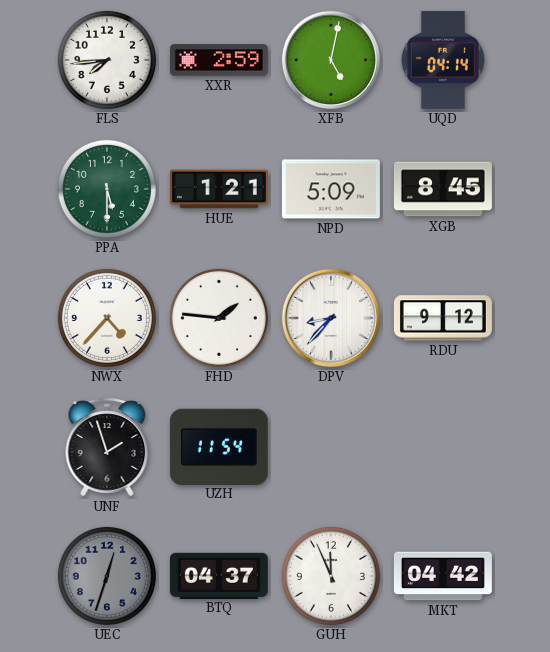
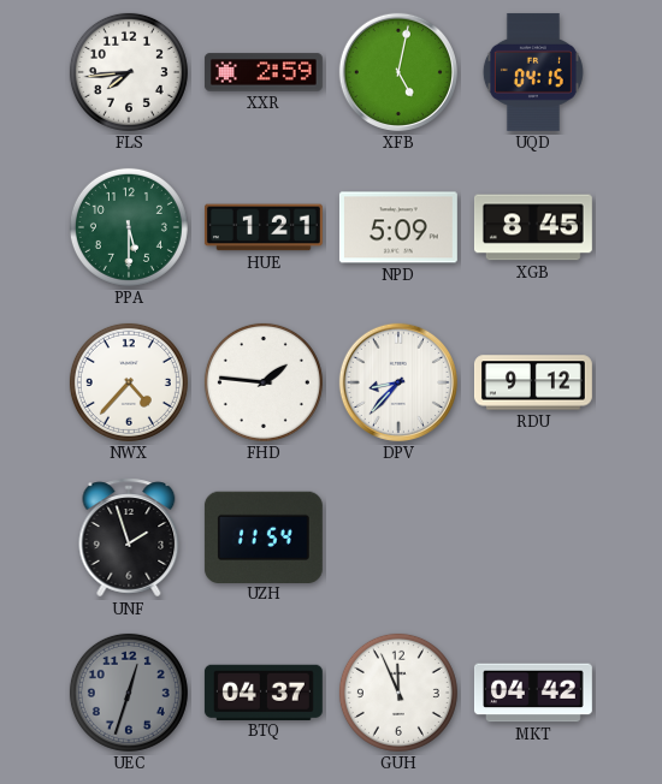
UQD: 04:14 -> 04:15
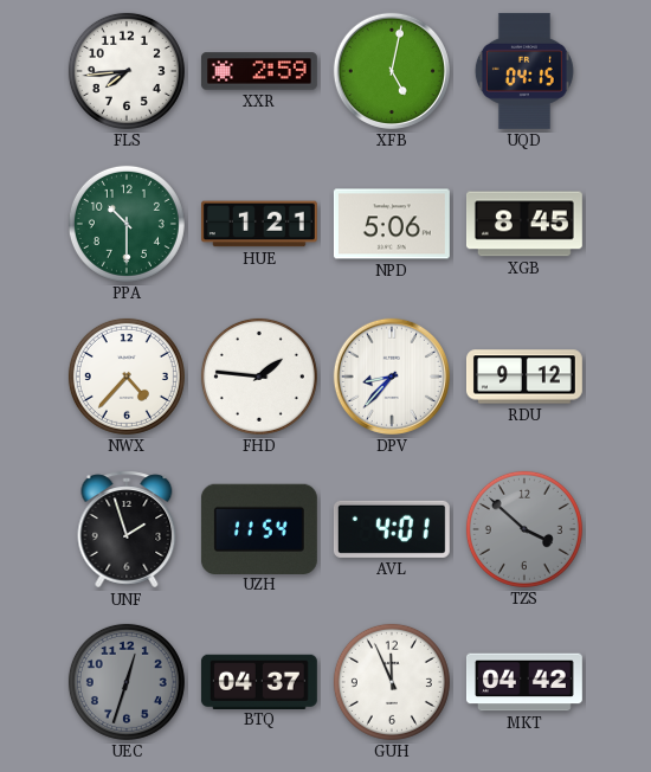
PPA: 5:30 -> 10:30
NPD: 5:09 -> 5:06
AVL: none -> 4:01
TZS: none -> 3:52
